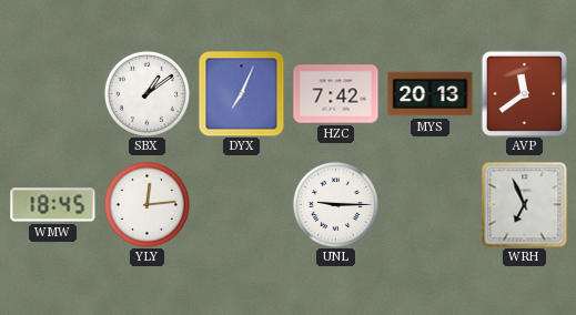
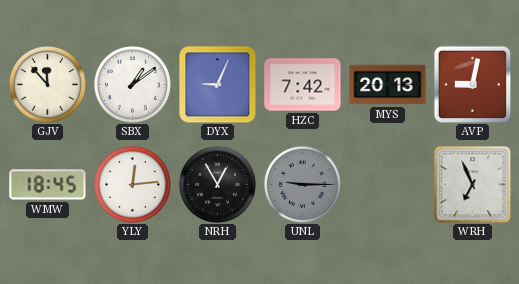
GJV: none -> 11:53
DYX: 7:04 -> 9:04
AVP: 11:39 -> 9:02
NRH: none -> 12:55
UNL dial: white -> grey
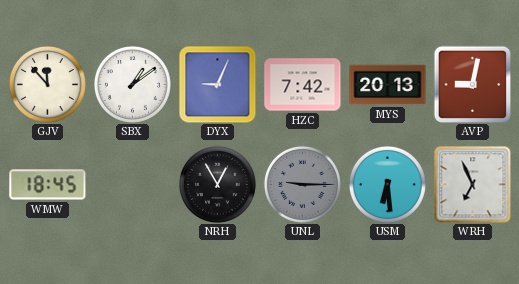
YLY: 12:14 -> none
USM: none -> 6:29
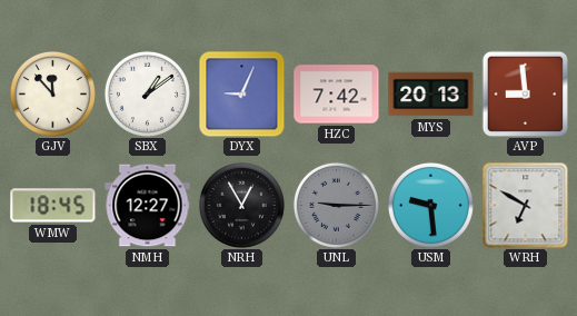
AVP: 9:02 -> 8:59
NMH: none -> 12:27
USM: 6:29 -> 9:29
WRH: 6:56 -> 6:50
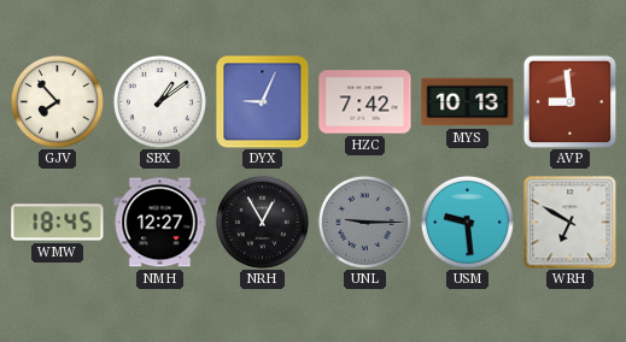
GJV: 11:53 -> 7:53
MYS: 20:13 -> 10:13
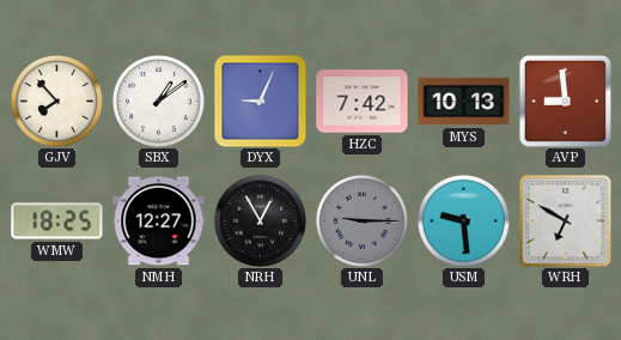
WMW: 18:45 -> 18:25
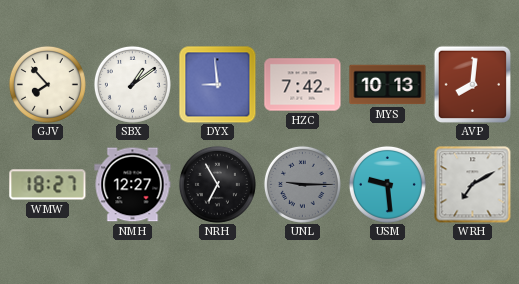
DYX: 9:04 -> 8:59
AVP: 8:59 -> 8:01
WMW: 18:25 -> 18:27
NRH: 12:55 -> 6:55
WRH: 6:50 -> 7:10
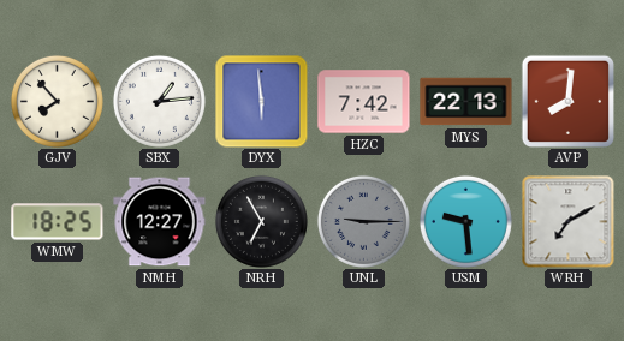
SBX: 1:09 -> 1:14
DYX: 8:59 -> 5:59
MYS: 10:13 -> 22:13
WMW: 18:27 -> 18:25
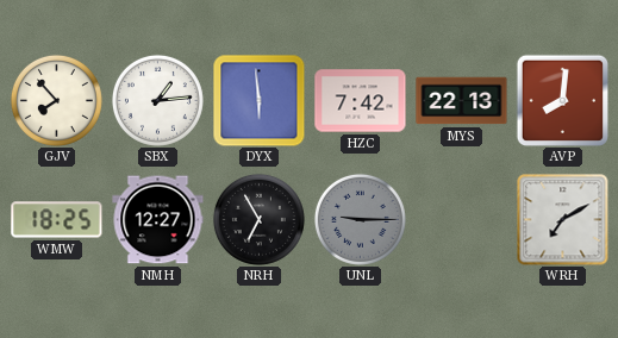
USM: 9:29 -> none
